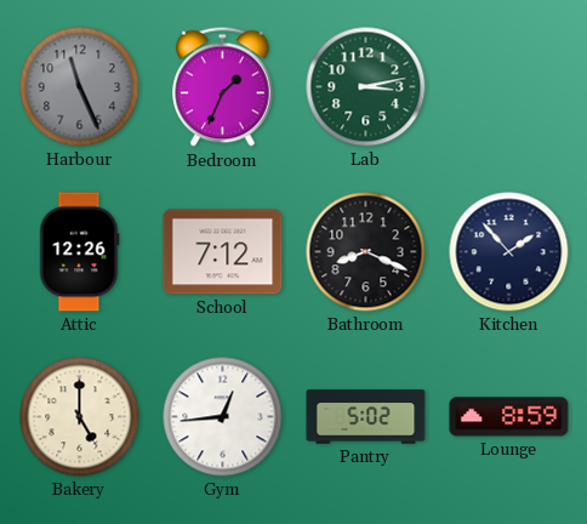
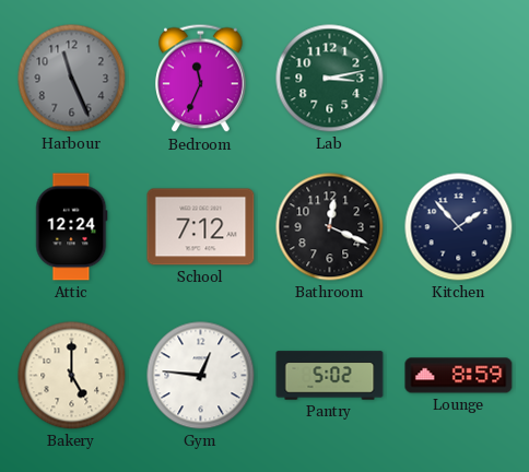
Bedroom: 1:34 -> 11:34
Attic: 12:26 -> 12:24
Bathroom: 8:19 -> 12:19
Gym: 12:44 -> 12:46
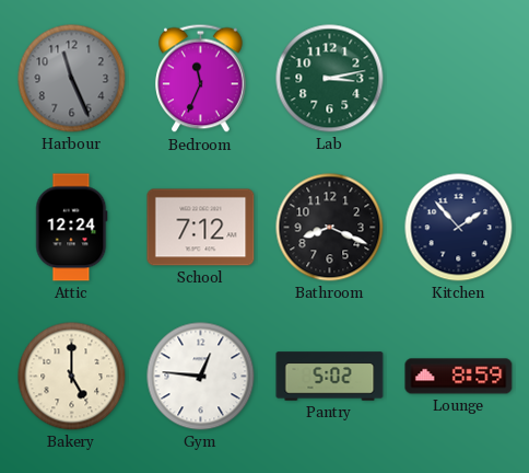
Bathroom: 12:19 -> 8:19
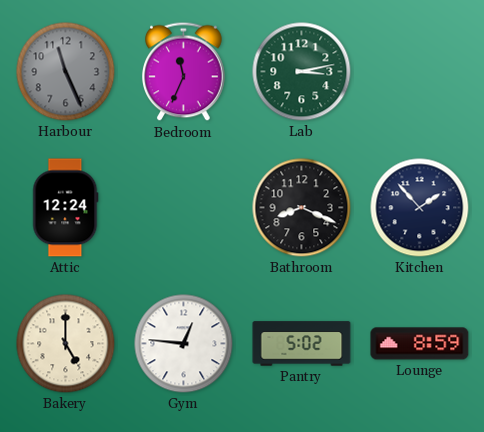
School: 7:12 -> none
